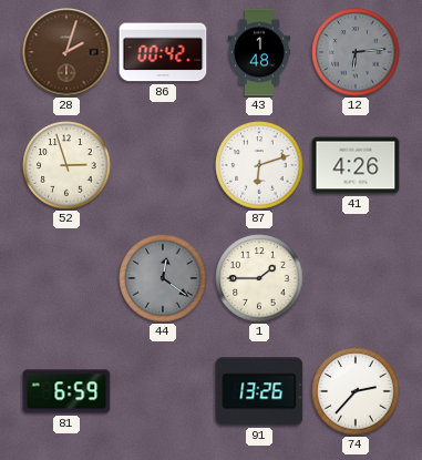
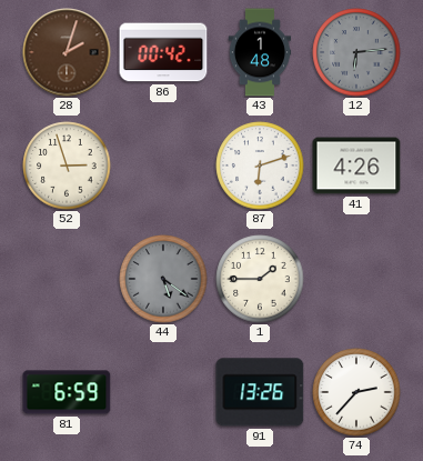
44: 12:21 -> 5:21
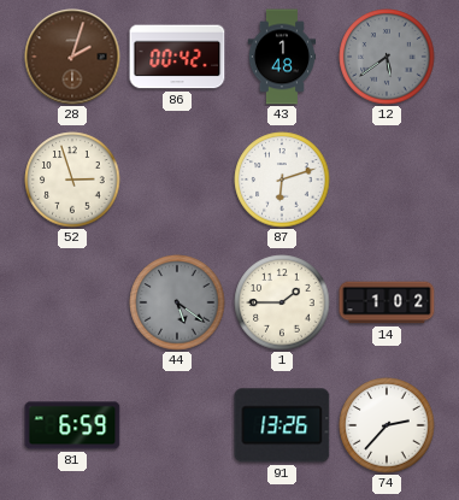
12: 6:14 -> 5:39
41: 4:26 -> none
14: none -> 1:02
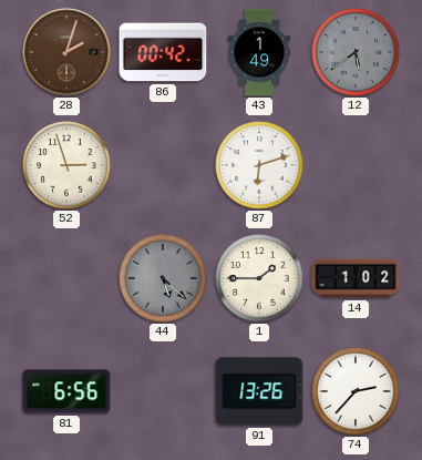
43: 1:48 -> 1:49
44: 5:21 -> 5:22
81: 6:59 -> 6:56
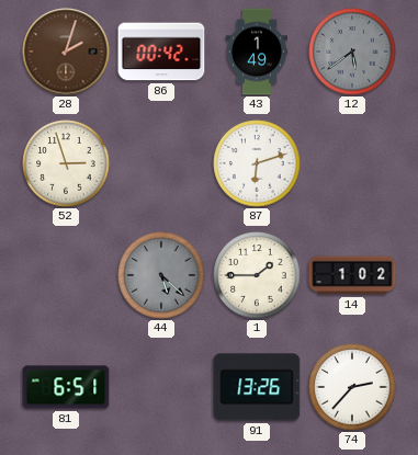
81: 6:56 -> 6:51
